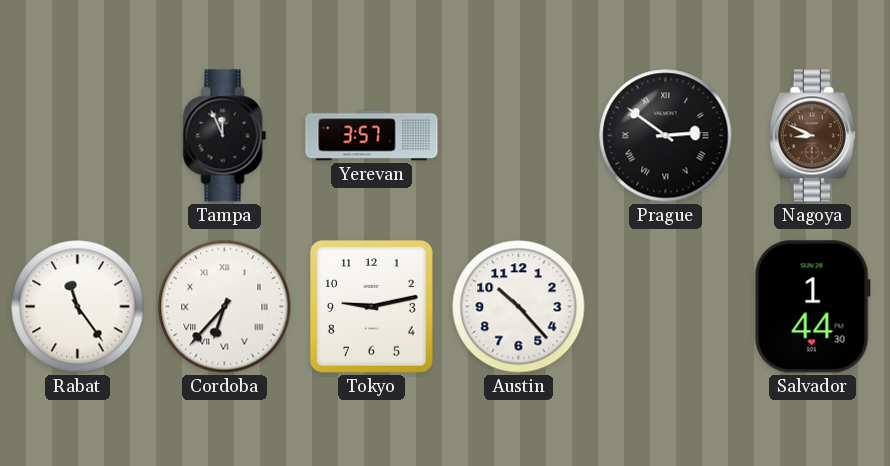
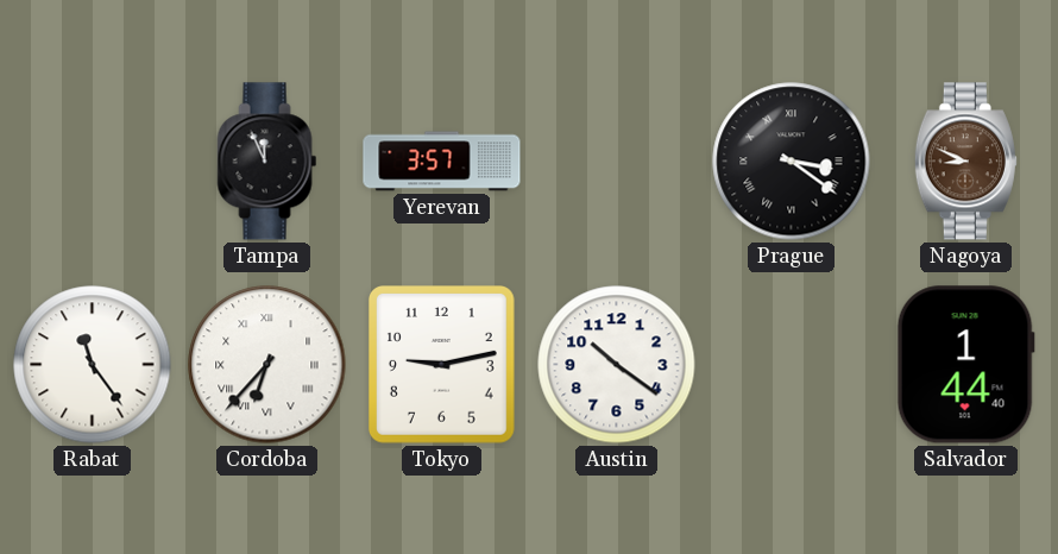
Prague: 2:51 -> 3:21
Austin: 10:23 -> 10:21
Salvador: 1:44:30 -> 1:44:40
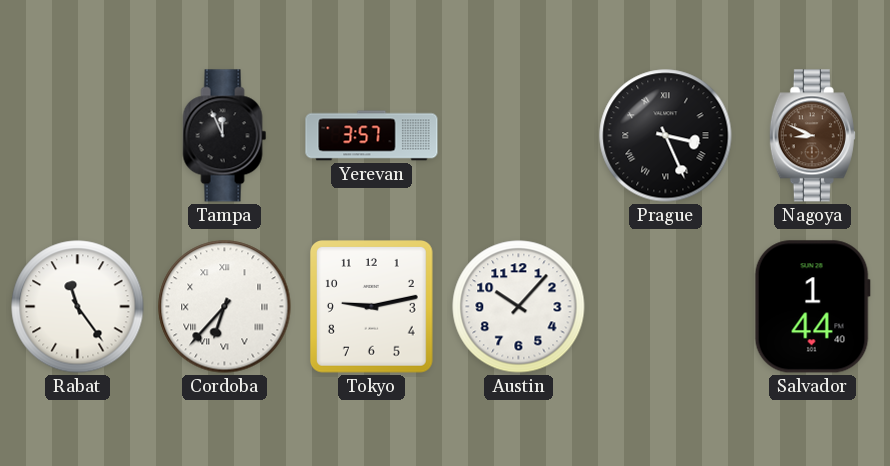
Prague: 3:21 -> 3:26
Austin: 10:21 -> 10:07
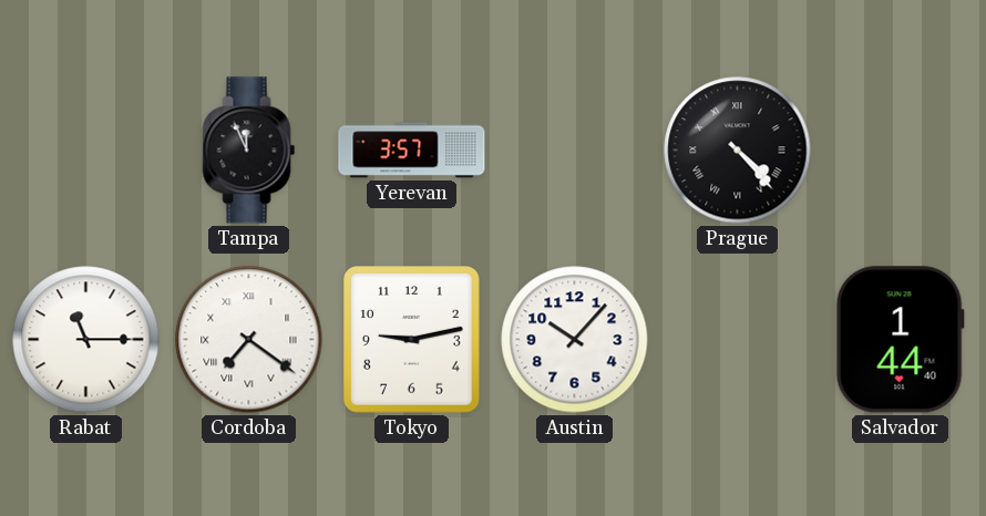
Prague: 3:26 -> 4:23
Nagoya: 8:49 -> none
Rabat: 11:24 -> 11:15
Cordoba: 6:37 -> 7:21
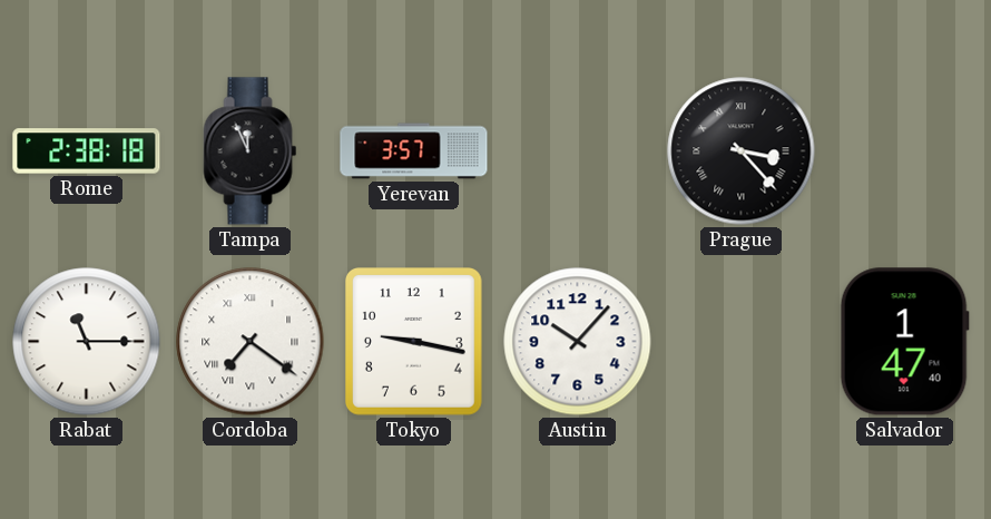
Rome: none -> 2:38
Prague: 4:23 -> 3:23
Tokyo: 9:13 -> 9:17
Salvador: 1:44 -> 1:47
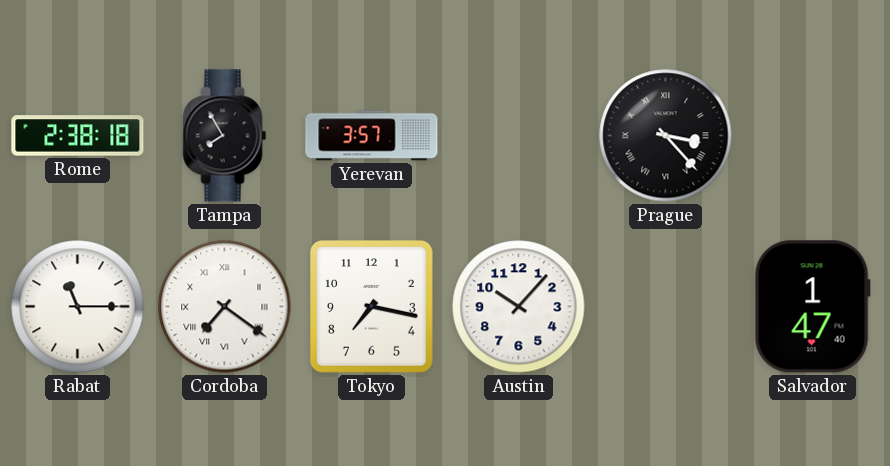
Tampa: 11:56 -> 7:55
Tokyo: 9:17 -> 7:17
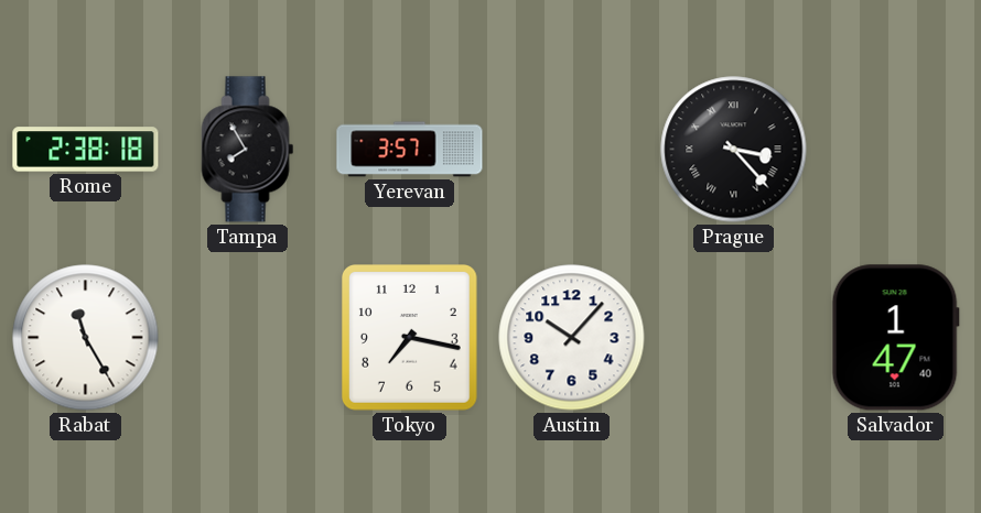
Rabat: 11:15 -> 11:25
Cordoba: 7:21 -> none
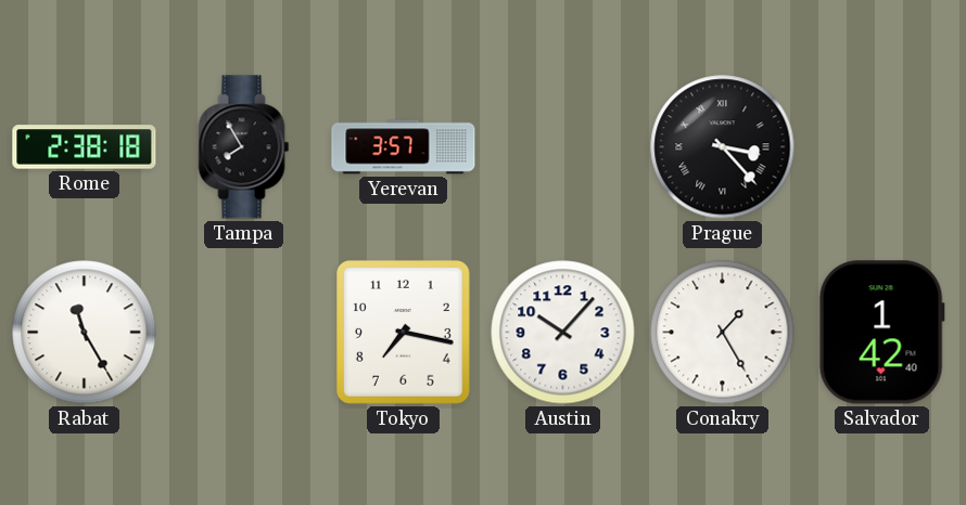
Conakry: none -> 1:25
Salvador: 1:47 -> 1:42
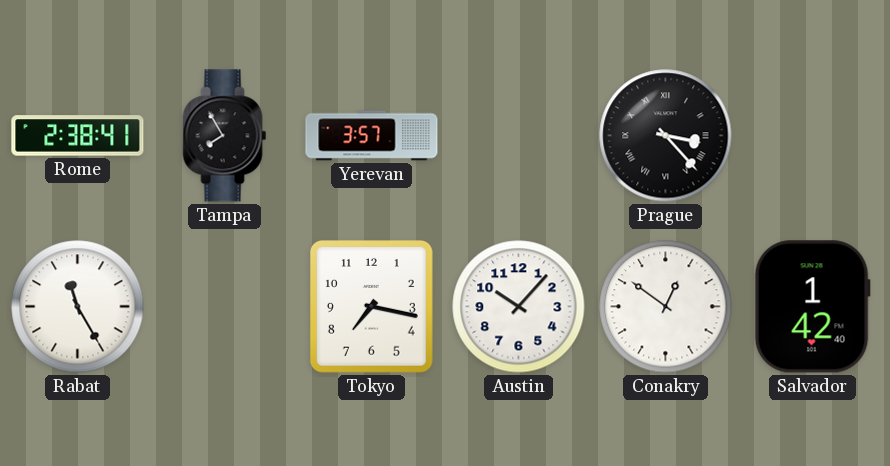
Rome: 2:38:18 -> 2:38:41
Conakry: 1:25 -> 12:51
